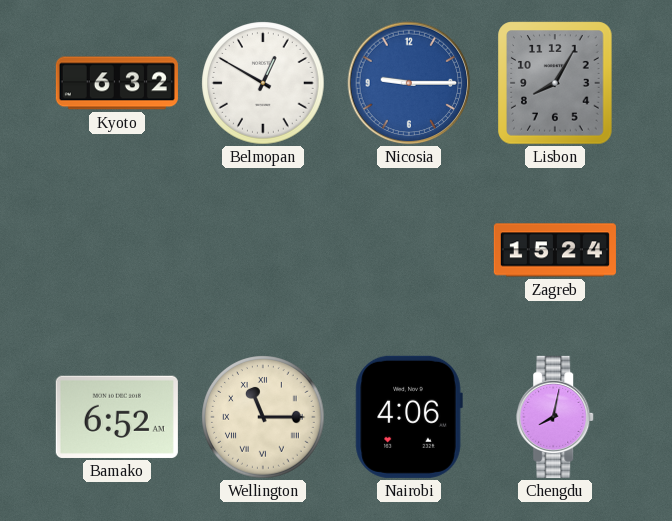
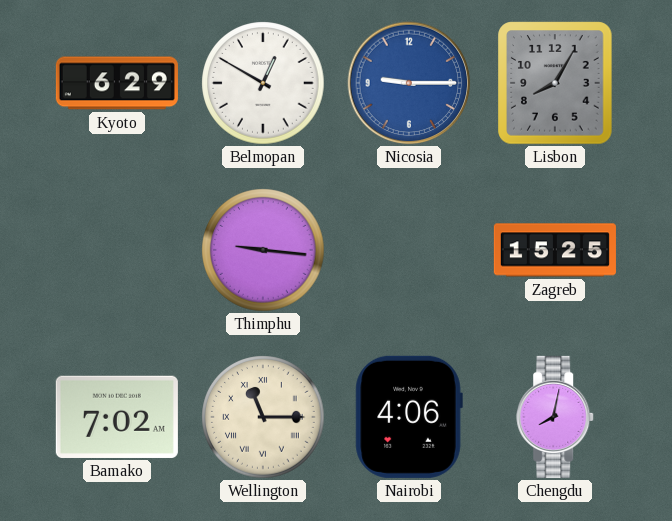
Kyoto: 6:32 -> 6:29
Thimphu: none -> 9:16
Zagreb: 15:24 -> 15:25
Bamako: 6:52 -> 7:02
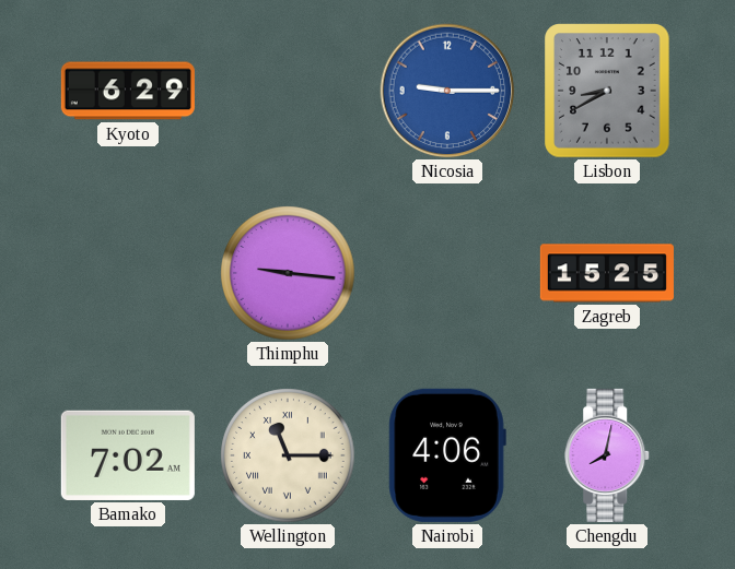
Belmopan: 12:50 -> none
Lisbon: 8:05 -> 8:40
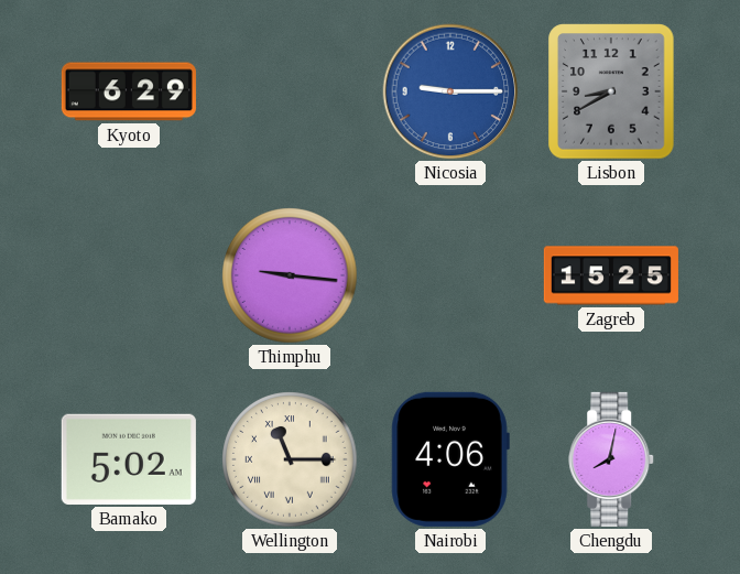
Bamako: 7:02 -> 5:02
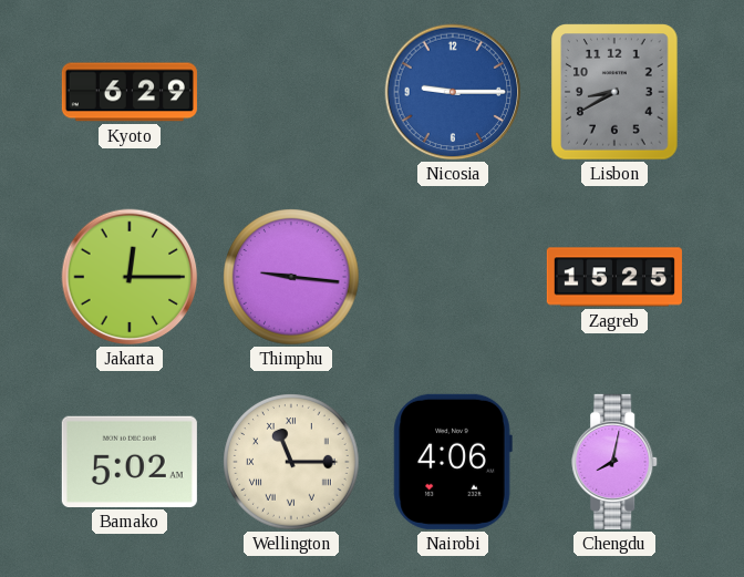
Jakarta: none -> 12:15
